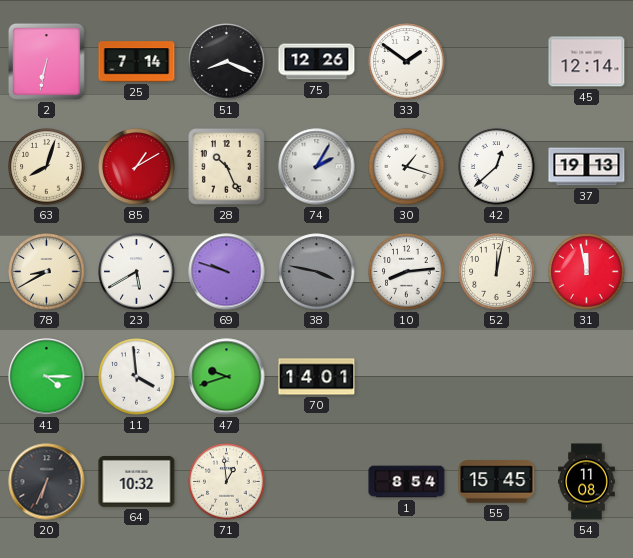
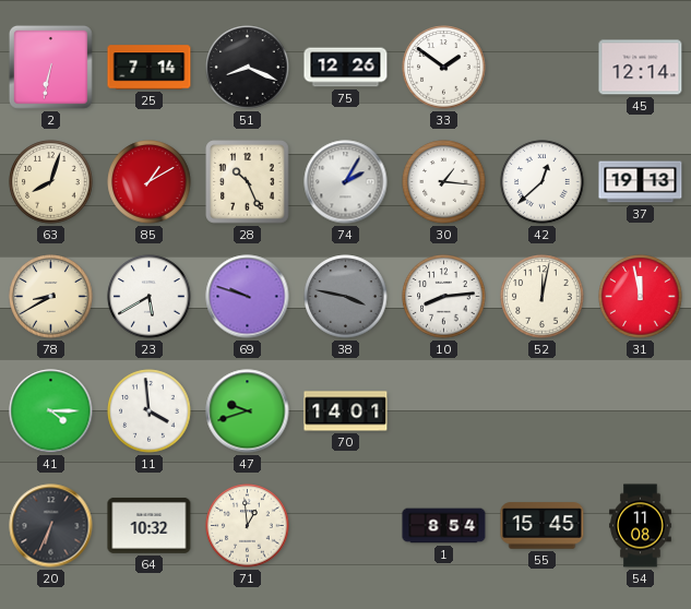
30: 1:18 -> 1:16
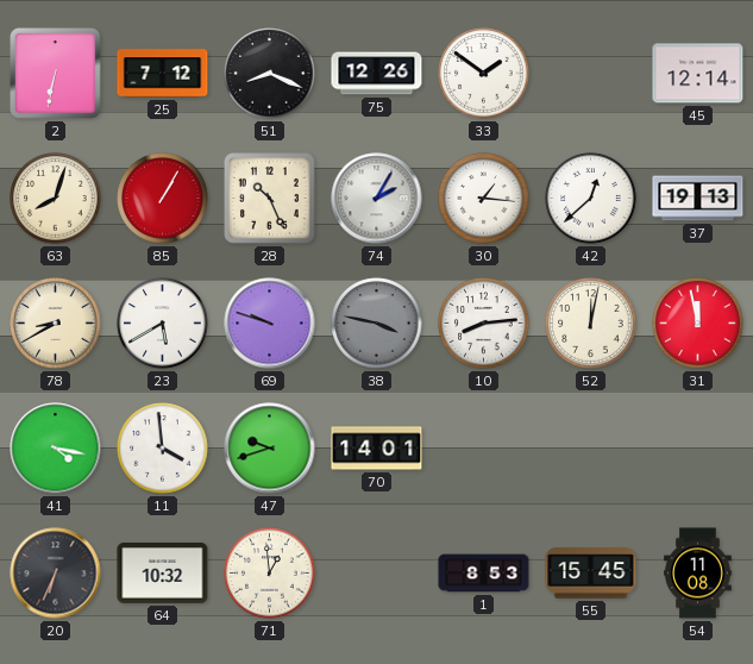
25: 7:14 -> 7:12
85: 1:10 -> 1:05
41: 4:15 -> 4:17
1: 8:54 -> 8:53
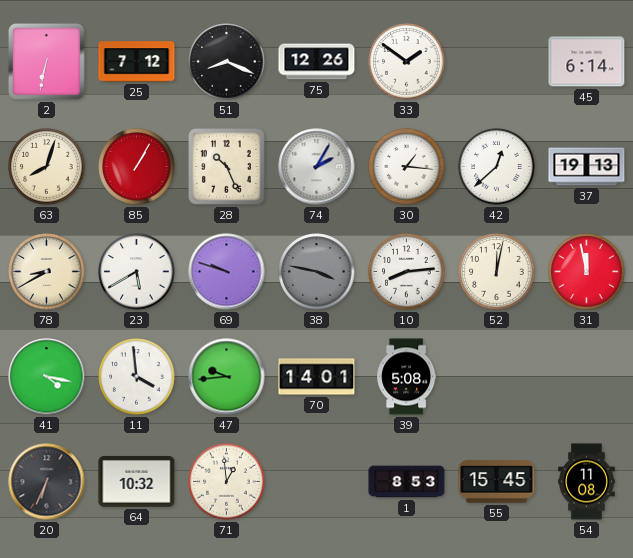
45: 12:14 -> 6:14
47: 9:42 -> 9:44
39: none -> 5:08
